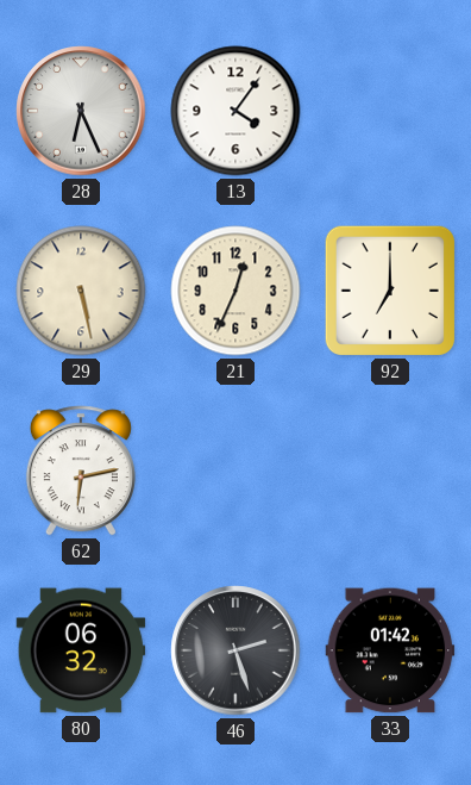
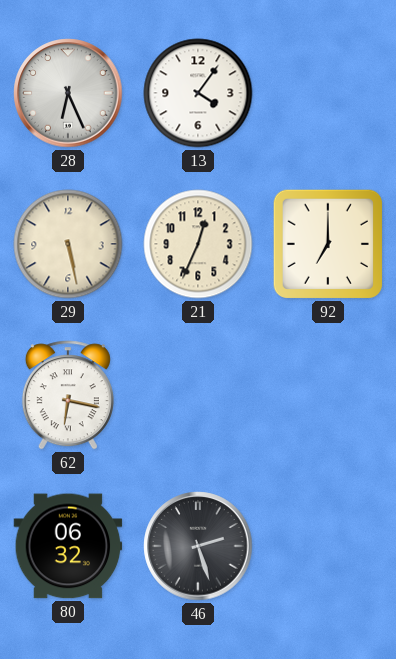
62: 6:13 -> 6:17
33: 01:42 -> none
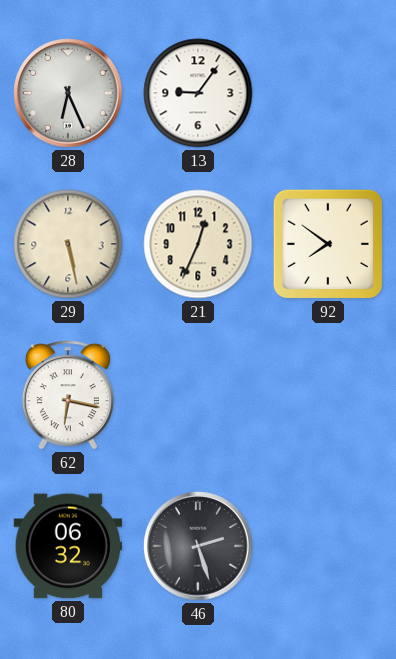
13: 4:06 -> 9:06
92: 7:00 -> 7:51
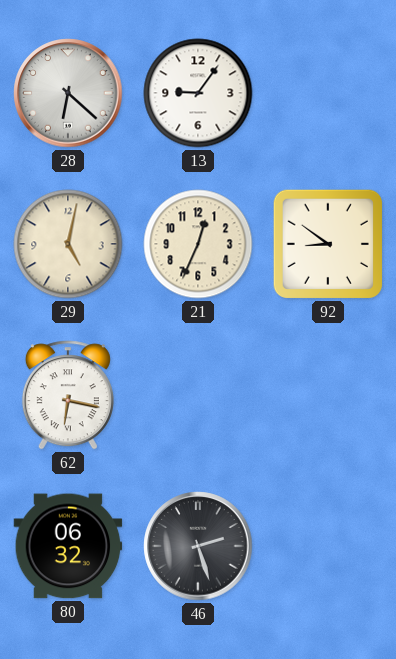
28: 6:26 -> 6:22
29: 5:28 -> 5:02
92: 7:51 -> 8:51
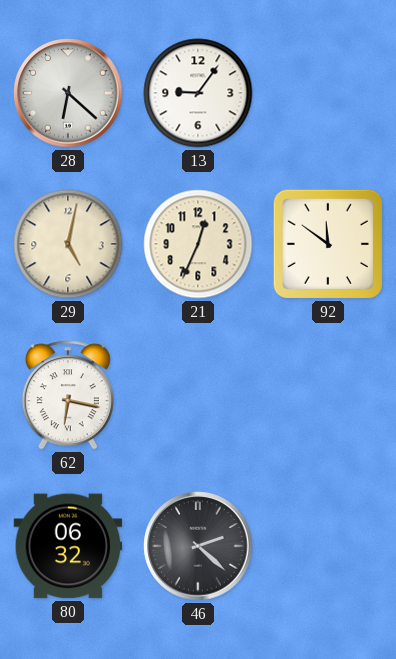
92: 8:51 -> 11:51
46: 2:27 -> 2:22
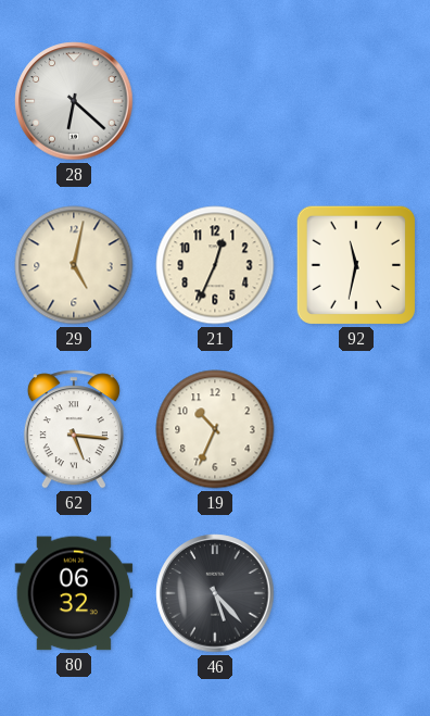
13: 9:06 -> none
92: 11:51 -> 11:32
62: 6:17 -> 5:16
19: none -> 10:34
46: 2:22 -> 5:23
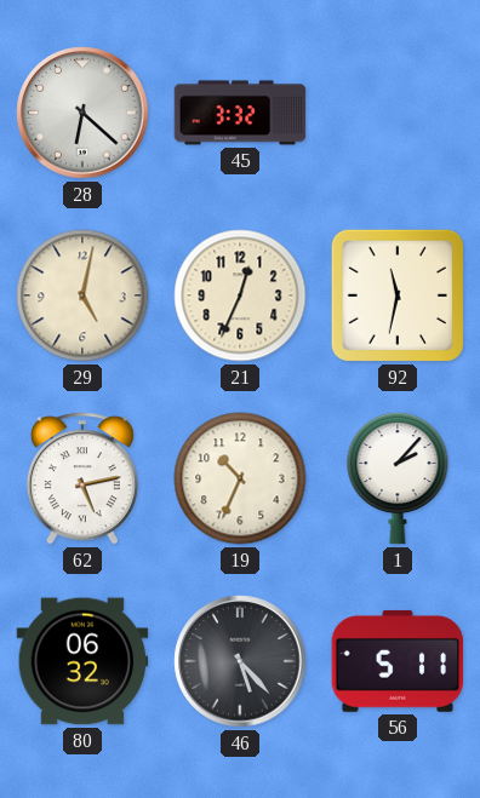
45: none -> 3:32
62: 5:16 -> 5:13
1: none -> 2:07
56: none -> 5:11
